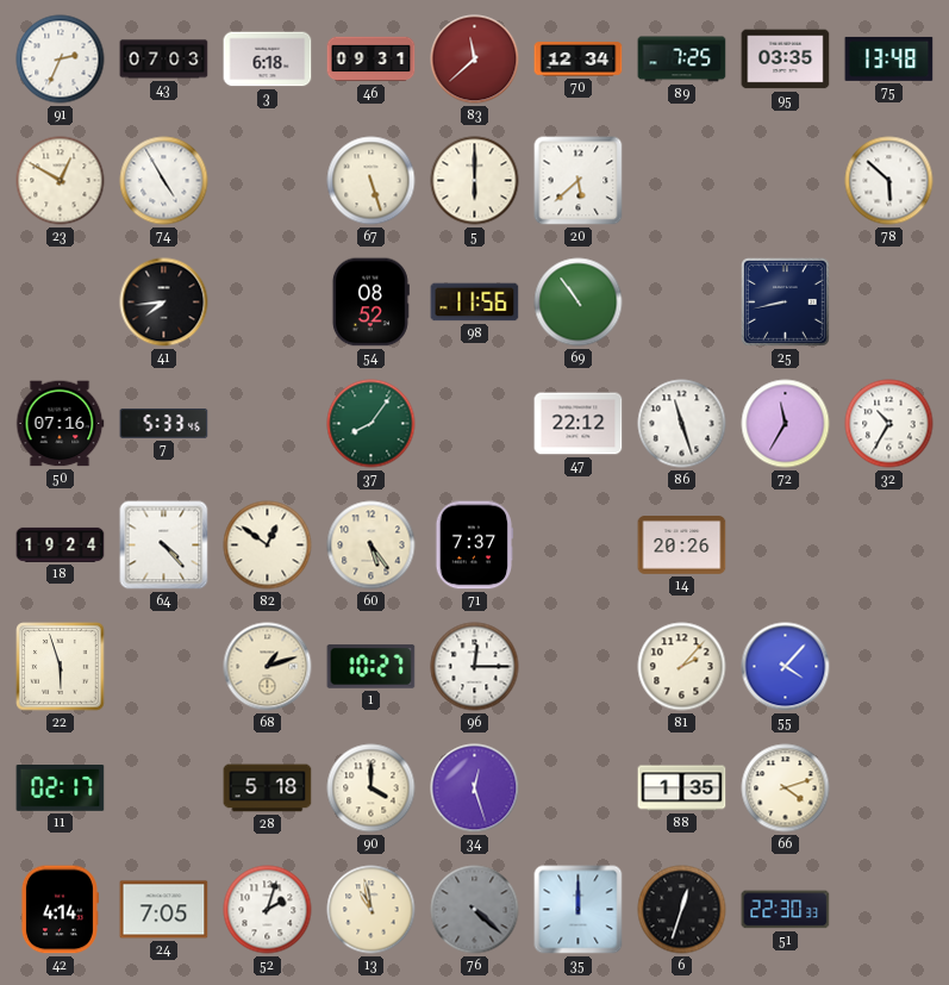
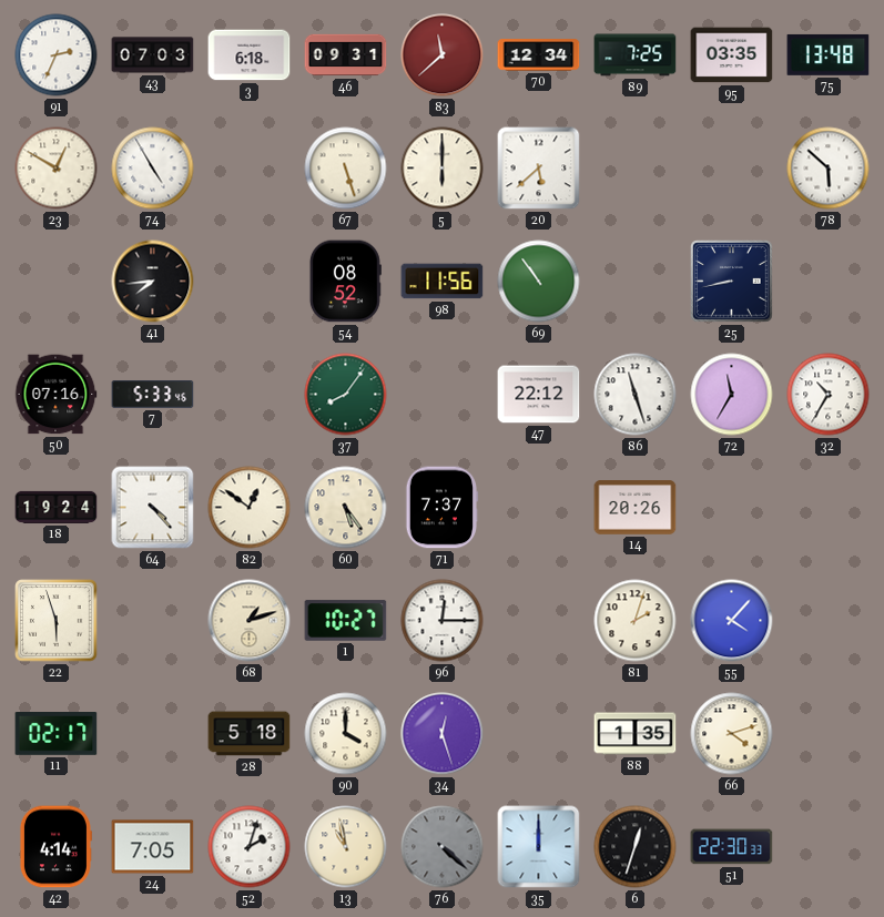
81: 2:07 -> 2:03
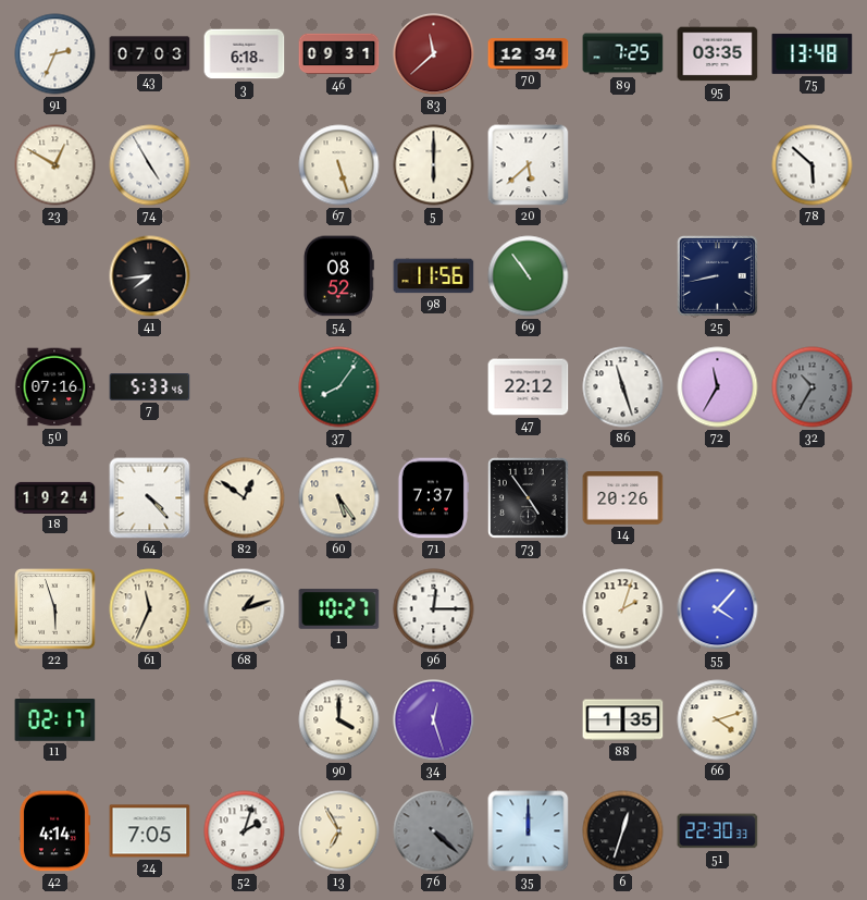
32 dial: white -> grey
73: none -> 4:54
61: none -> 11:34
28: 5:18 -> none
13: 10:58 -> 6:55
